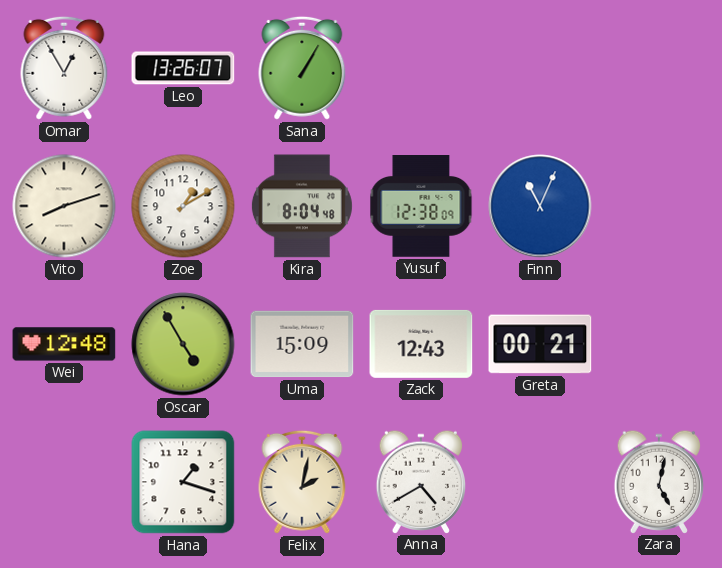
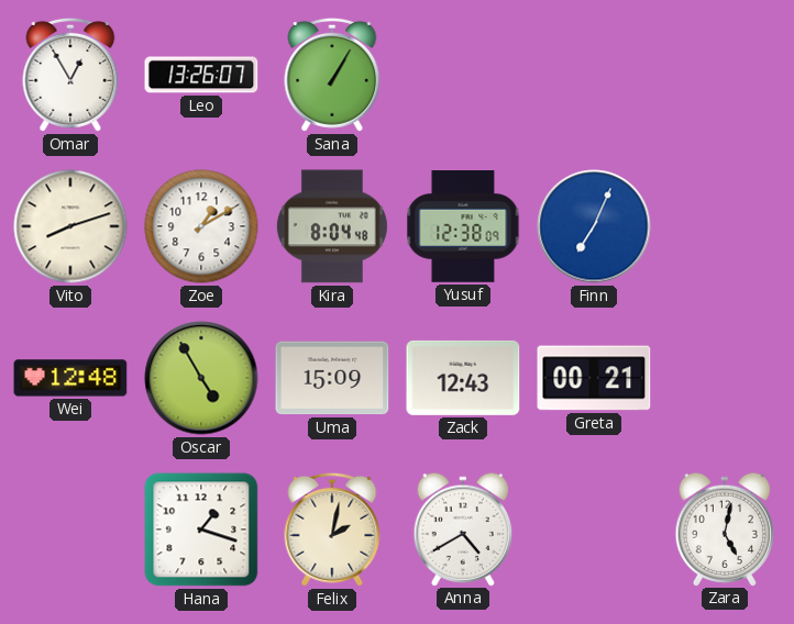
Finn: 11:04 -> 7:04
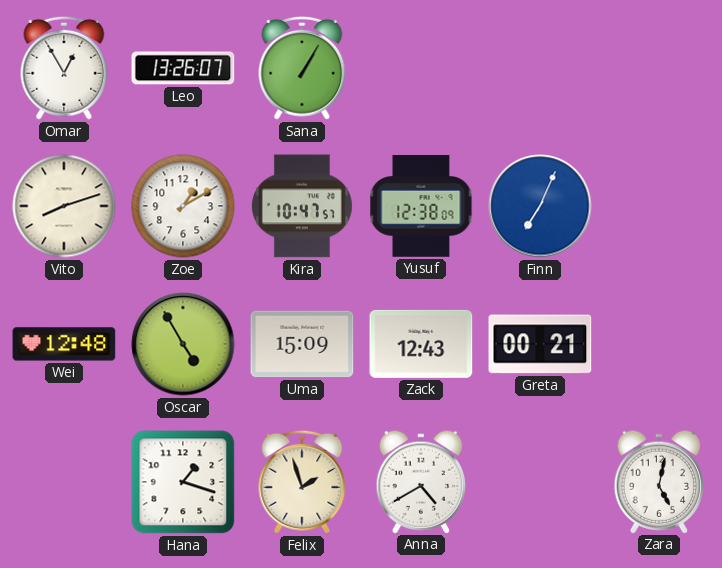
Kira: 8:04 -> 10:47
Felix: 2:02 -> 1:57
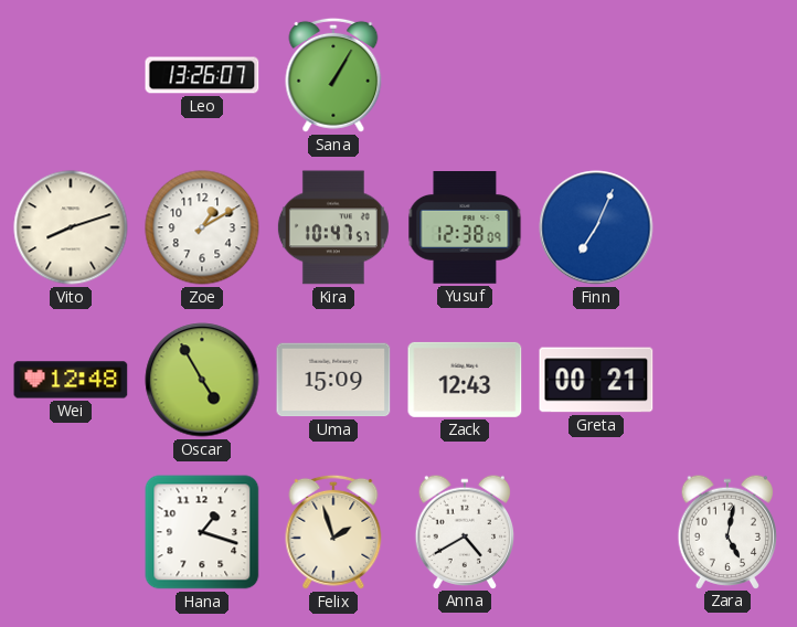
Omar: 12:55 -> none
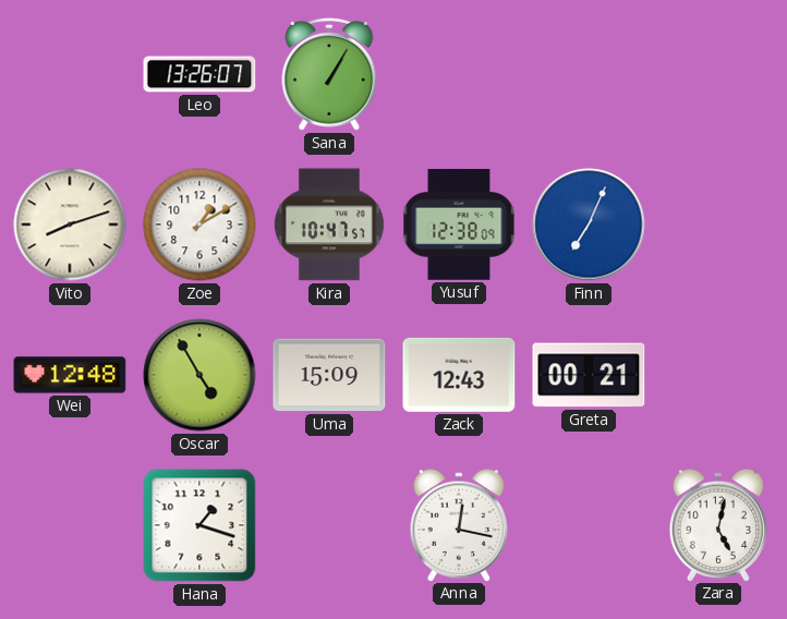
Felix: 1:57 -> none
Anna: 4:40 -> 12:17
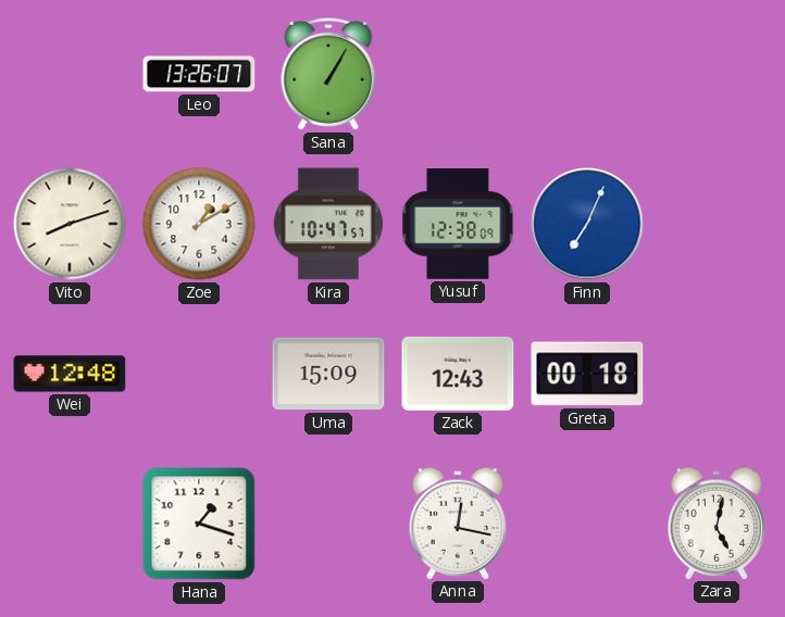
Oscar: 4:55 -> none
Greta: 00:21 -> 00:18
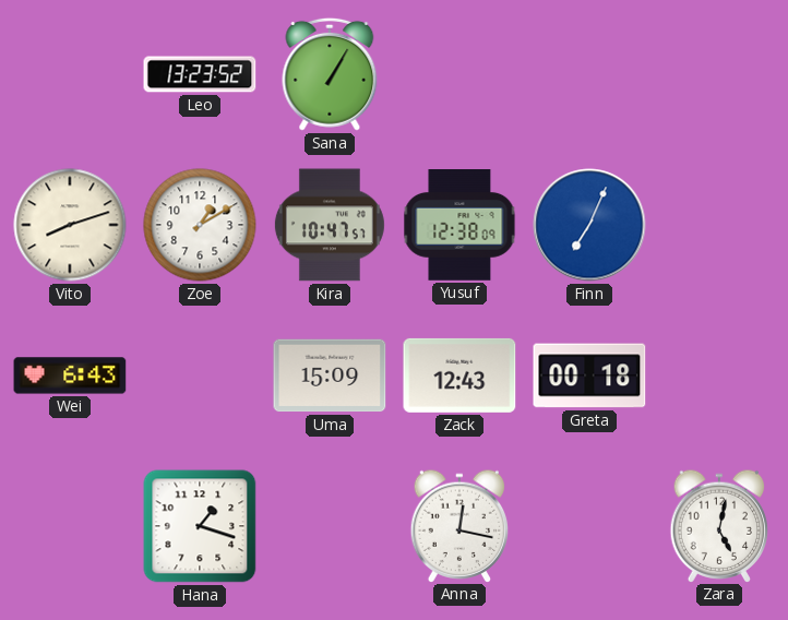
Leo: 13:26 -> 13:23
Wei: 12:48 -> 6:43
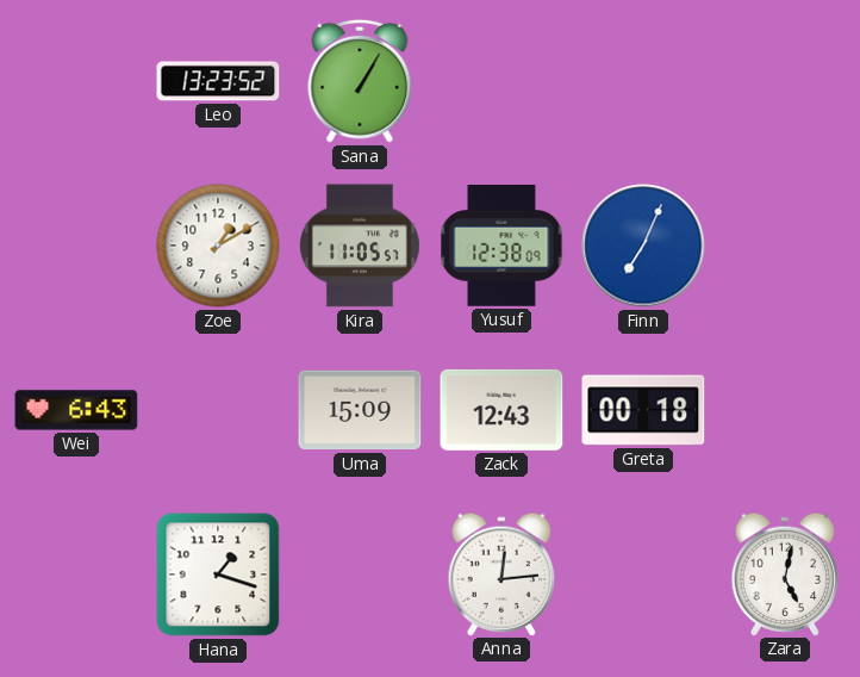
Vito: 8:12 -> none
Kira: 10:47 -> 11:05
Anna: 12:17 -> 12:14
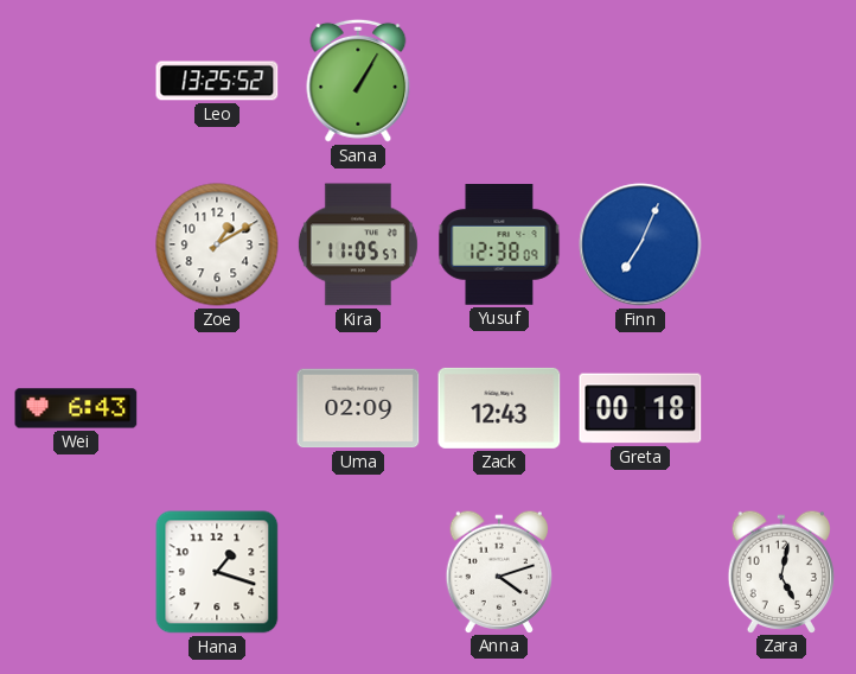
Leo: 13:23 -> 13:25
Uma: 15:09 -> 02:09
Anna: 12:14 -> 4:12
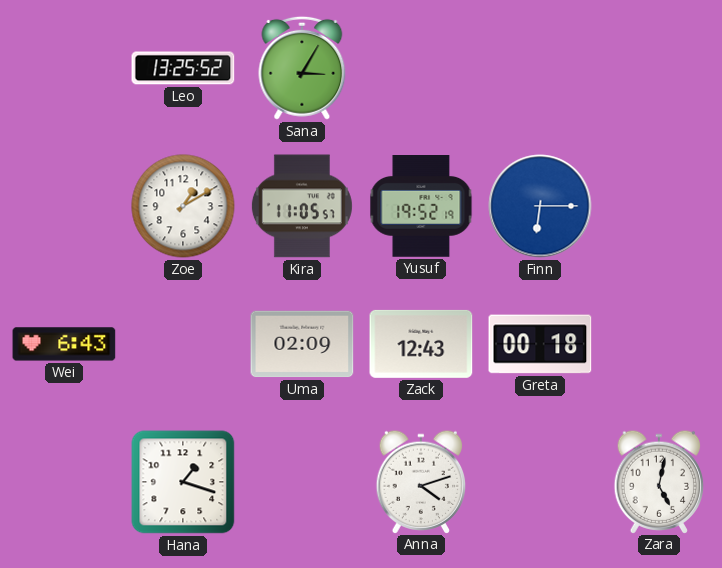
Sana: 1:05 -> 3:05
Yusuf: 12:38 -> 19:52
Finn: 7:04 -> 6:15
